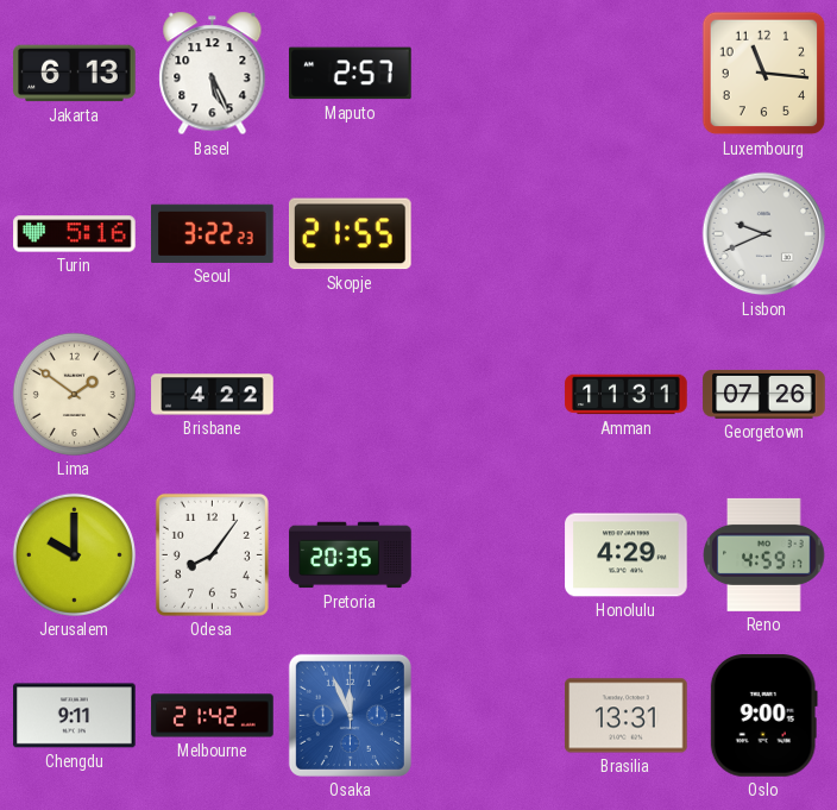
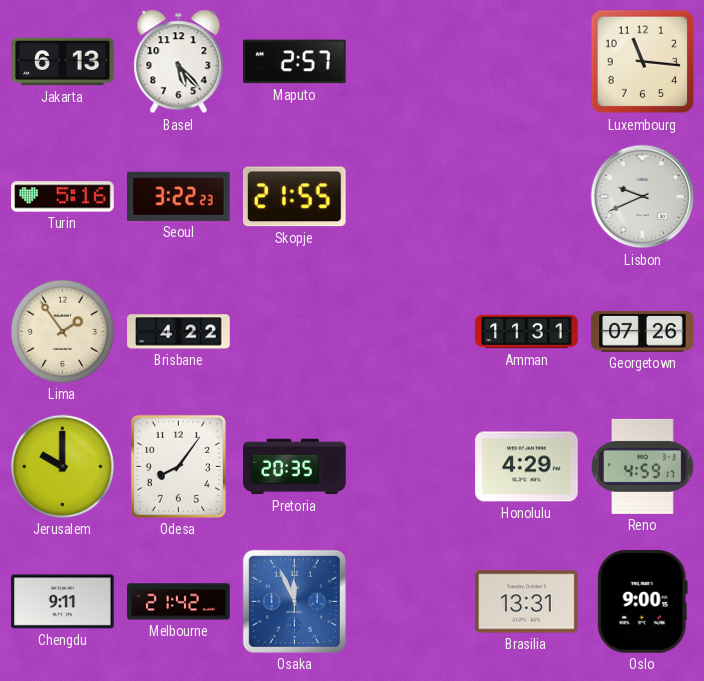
Basel: 5:26 -> 5:23
Lima: 1:51 -> 1:54
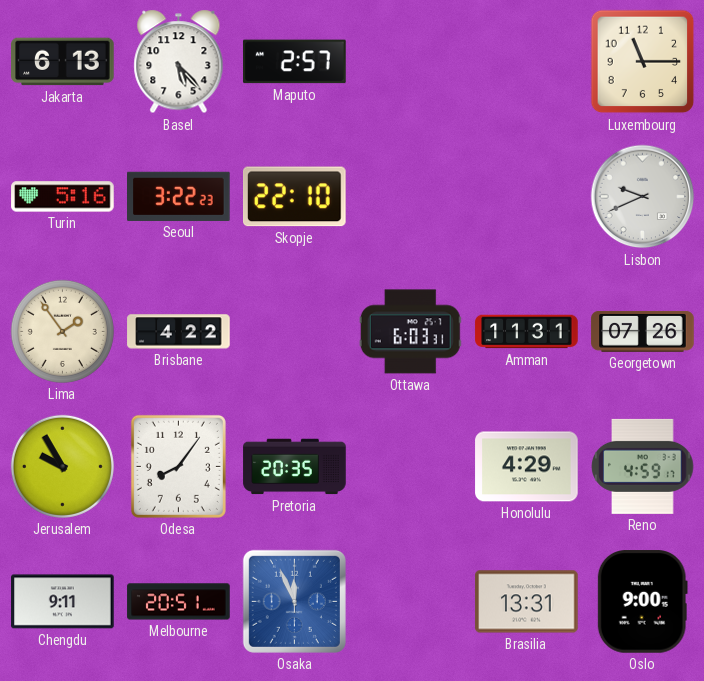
Luxembourg: 11:16 -> 11:15
Skopje: 21:55 -> 22:10
Ottawa: none -> 6:03
Jerusalem: 10:00 -> 9:55
Melbourne: 21:42 -> 20:51
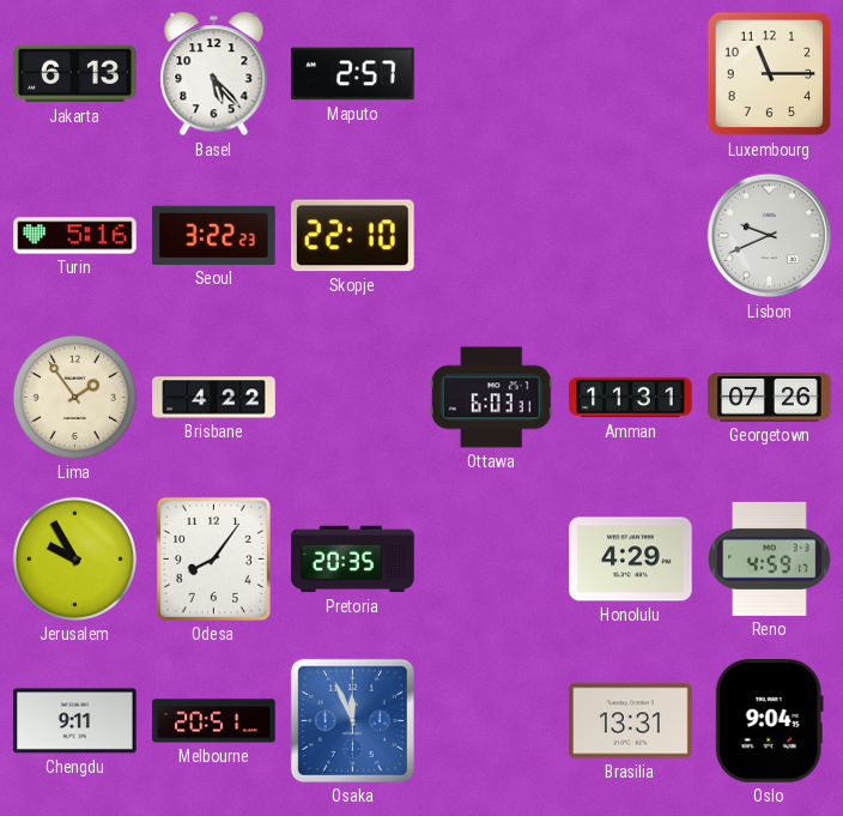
Oslo: 9:00 -> 9:04
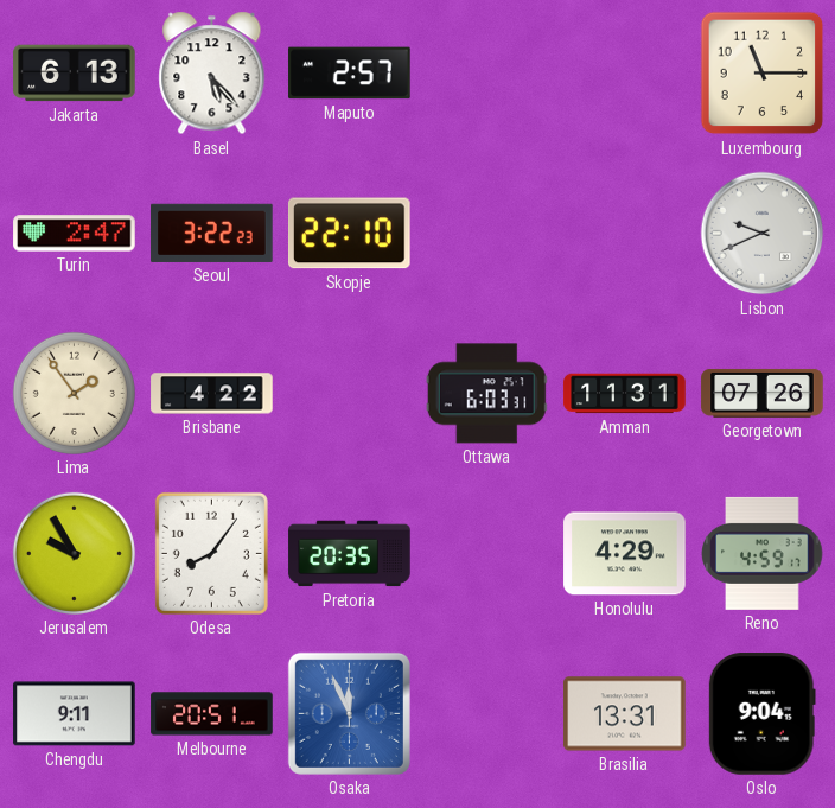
Turin: 5:16 -> 2:47
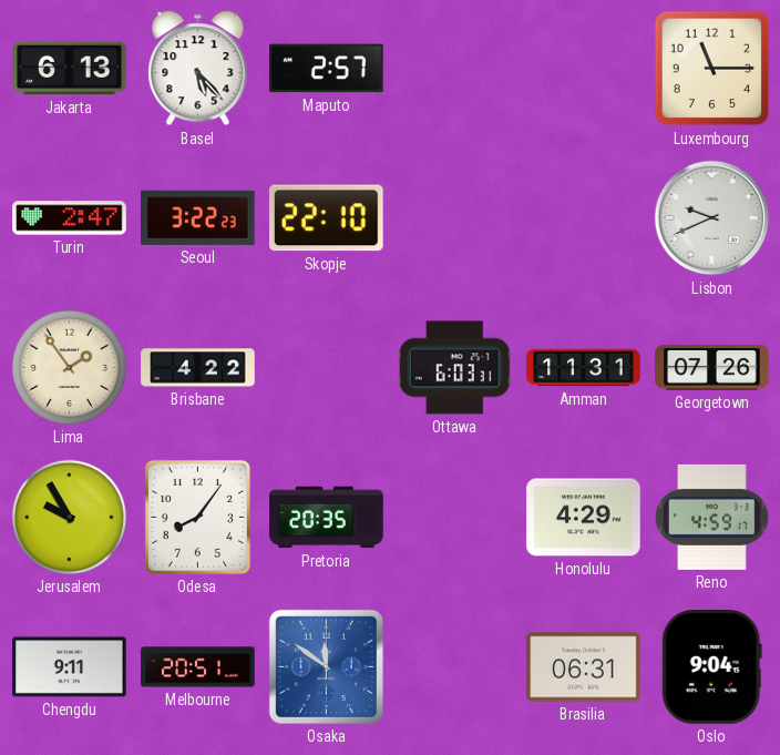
Osaka: 11:56 -> 11:51
Brasilia: 13:31 -> 06:31
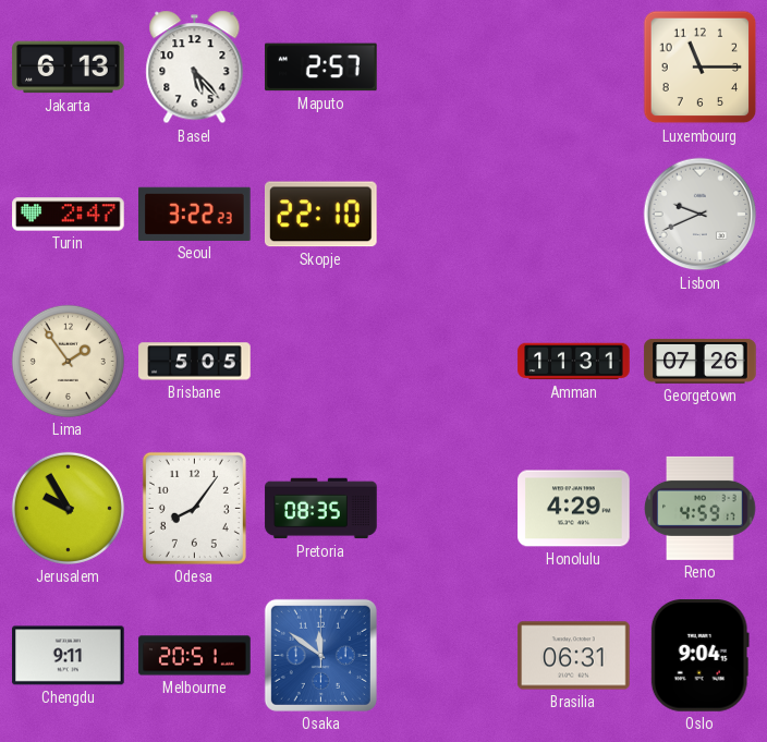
Brisbane: 4:22 -> 5:05
Ottawa: 6:03 -> none
Pretoria: 20:35 -> 08:35
